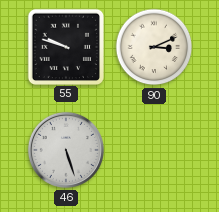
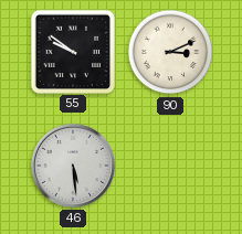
55: 9:48 -> 9:51
46: 5:27 -> 5:29
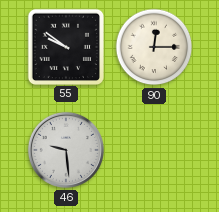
90: 3:11 -> 12:15
46: 5:29 -> 9:29
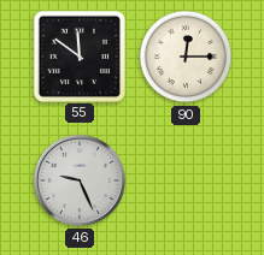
55: 9:51 -> 11:51
46: 9:29 -> 9:26
